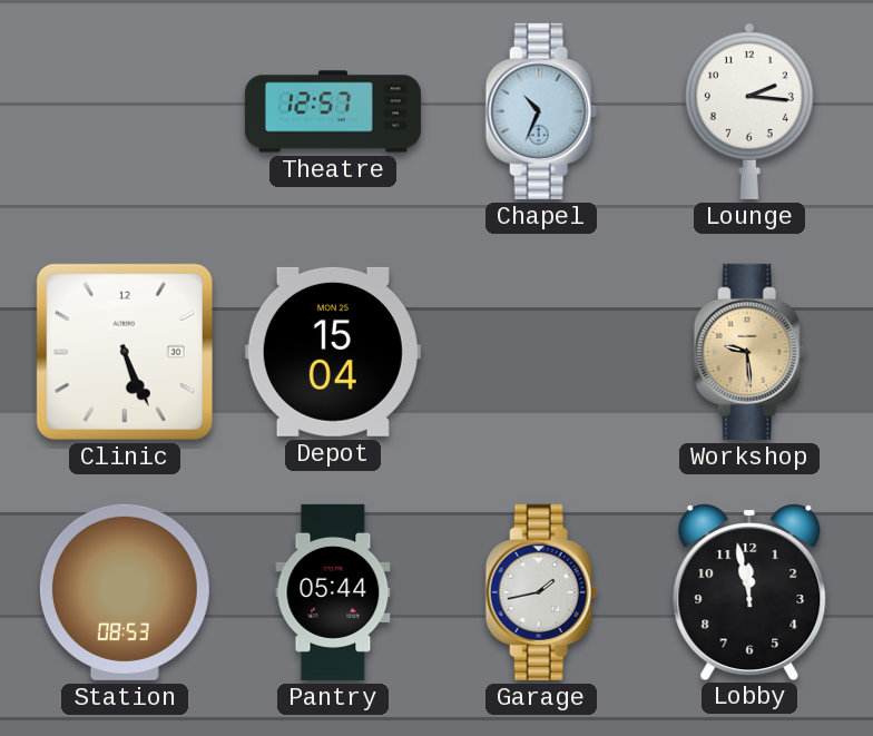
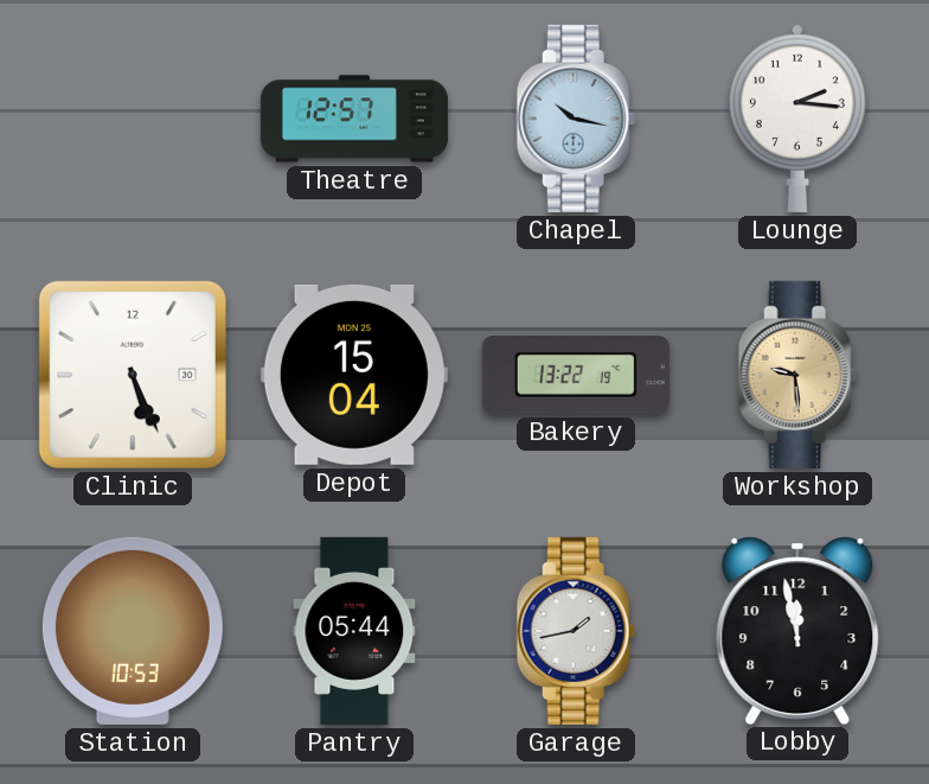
Chapel: 10:34 -> 10:17
Bakery: none -> 13:22
Station: 08:53 -> 10:53
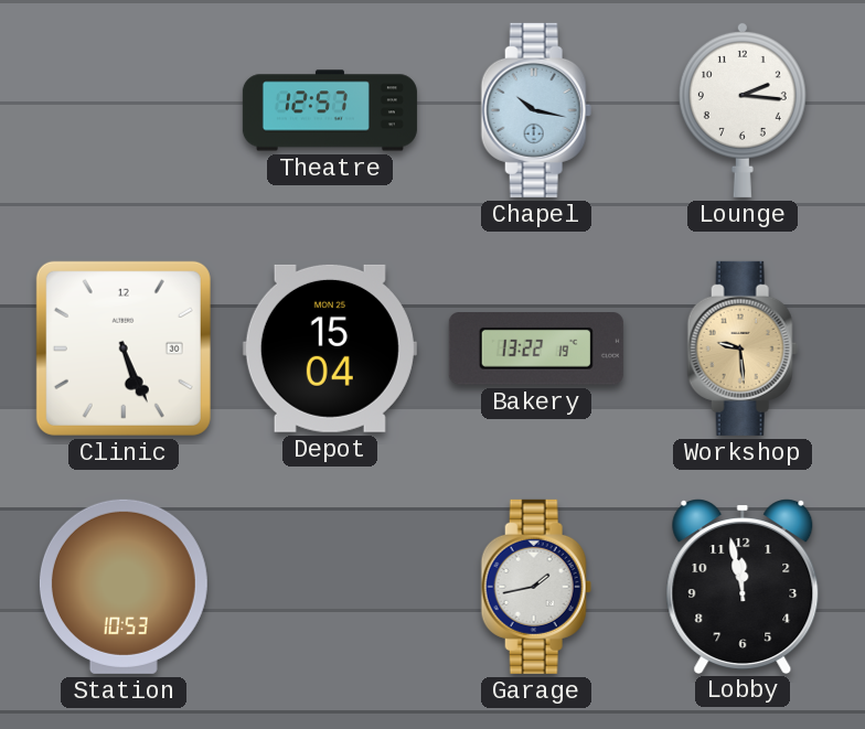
Pantry: 05:44 -> none
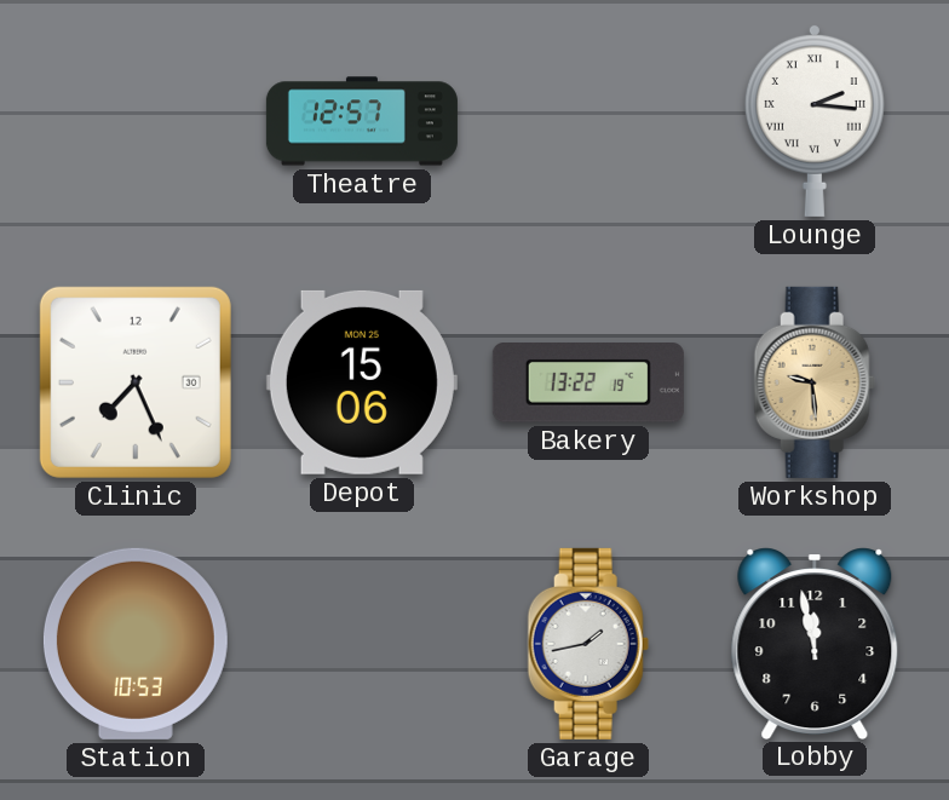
Chapel: 10:17 -> none
Lounge numerals: Arabic -> Roman
Clinic: 5:26 -> 7:26
Depot: 15:04 -> 15:06
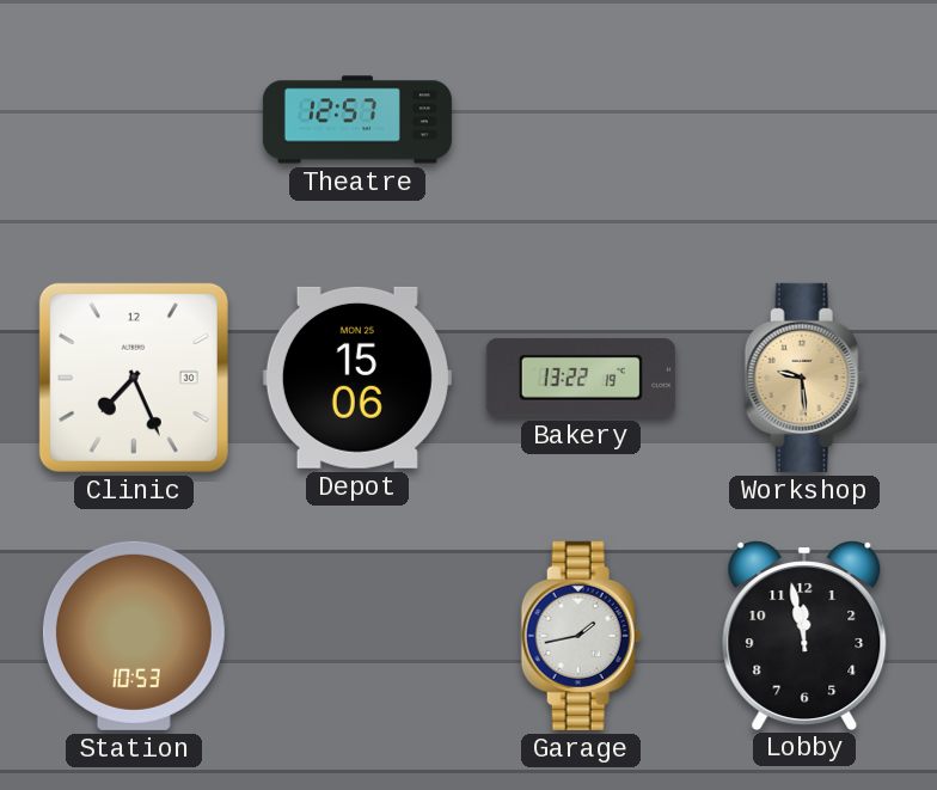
Lounge: 2:16 -> none
